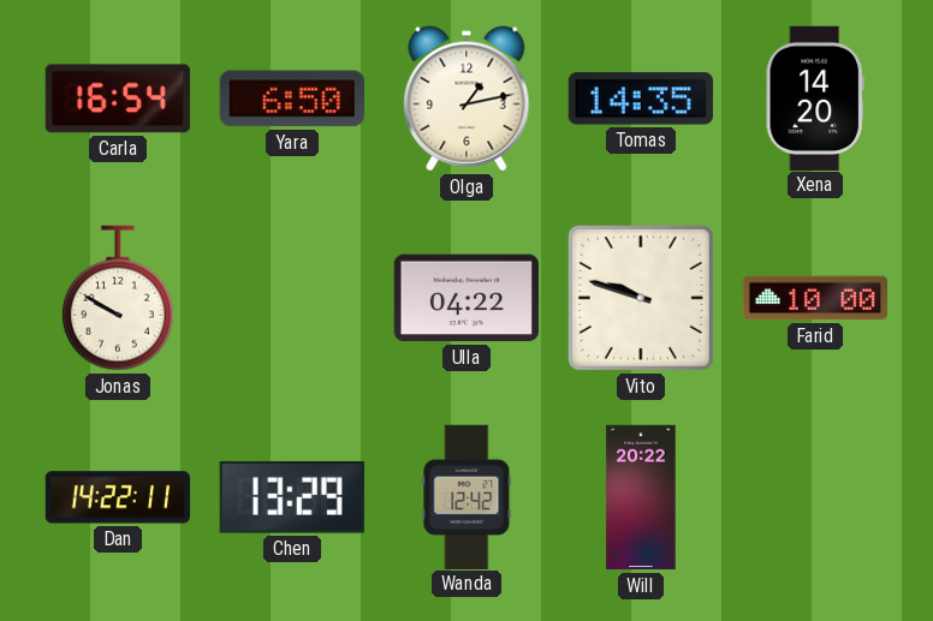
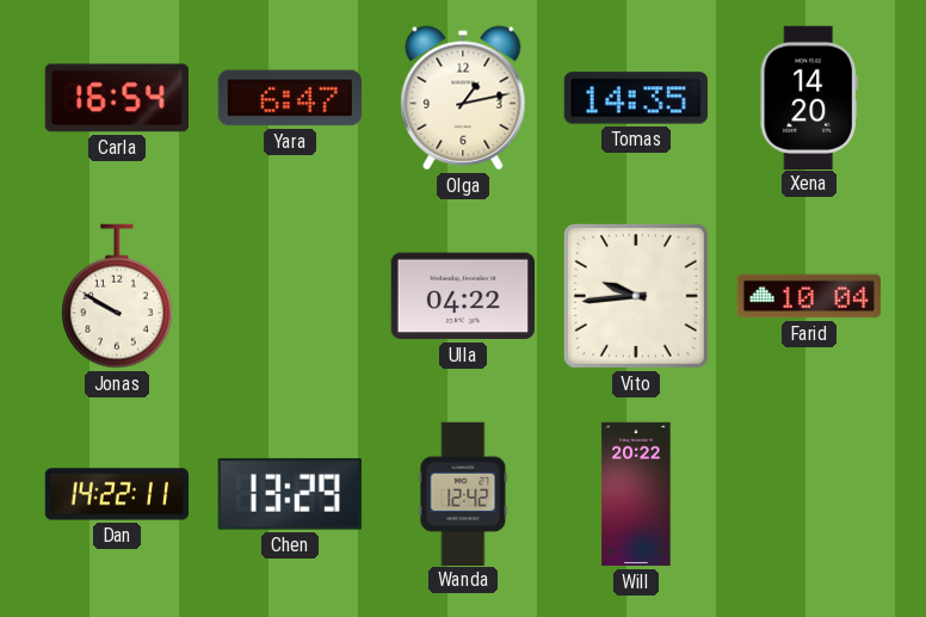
Yara: 6:50 -> 6:47
Vito: 9:48 -> 9:44
Farid: 10:00 -> 10:04
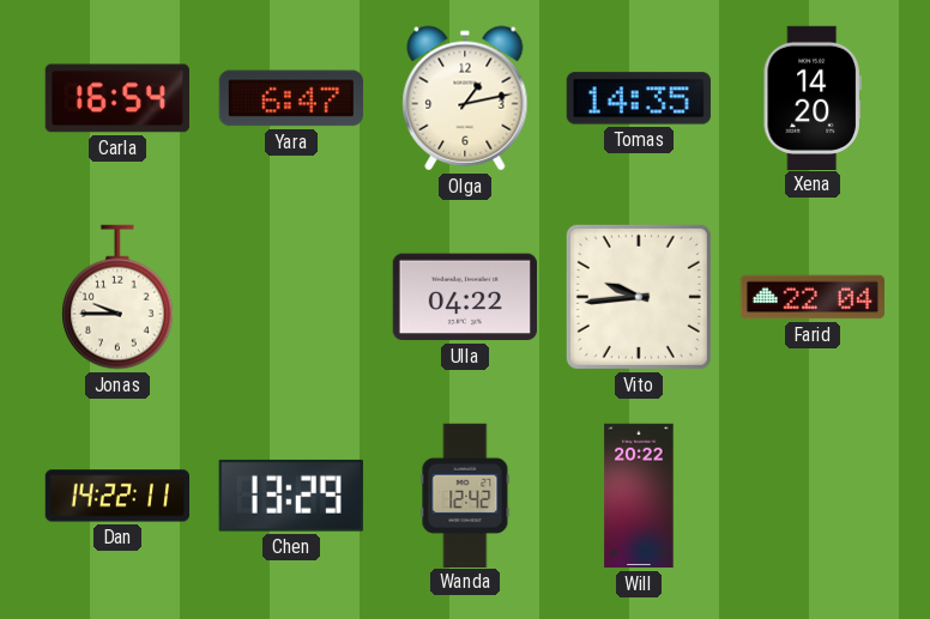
Jonas: 9:50 -> 9:45
Farid: 10:04 -> 22:04
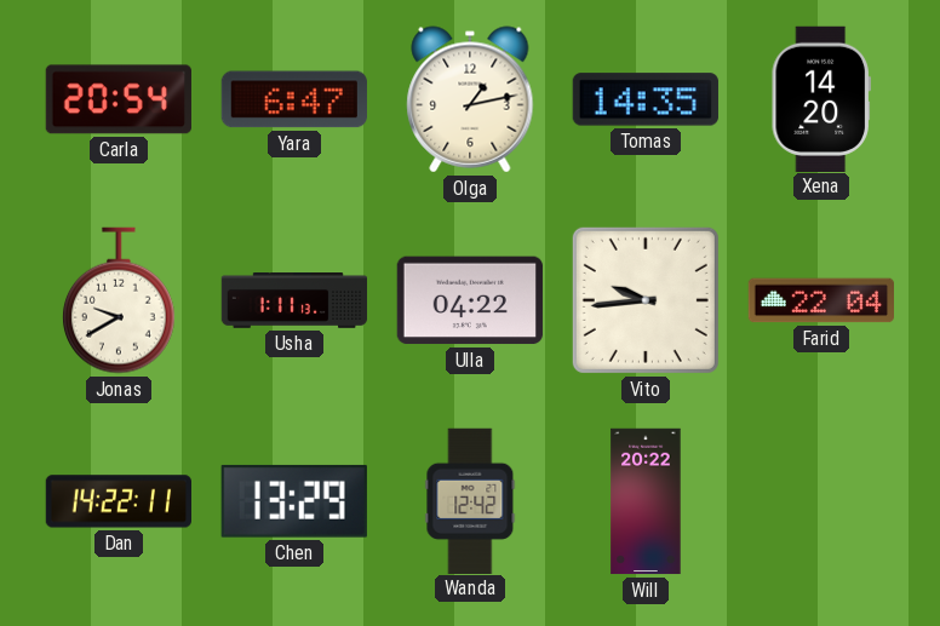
Carla: 16:54 -> 20:54
Jonas: 9:45 -> 9:40
Usha: none -> 1:11
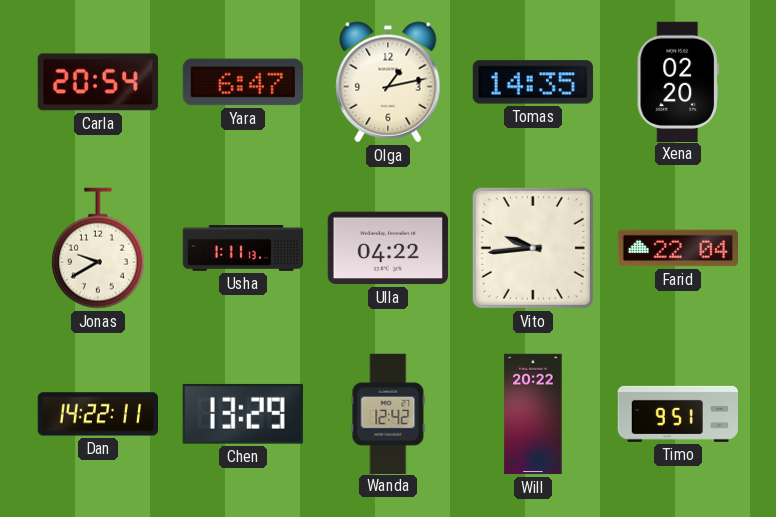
Xena: 14:20 -> 02:20
Timo: none -> 9:51
